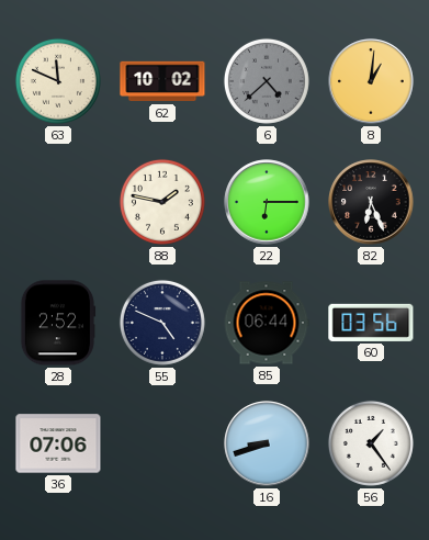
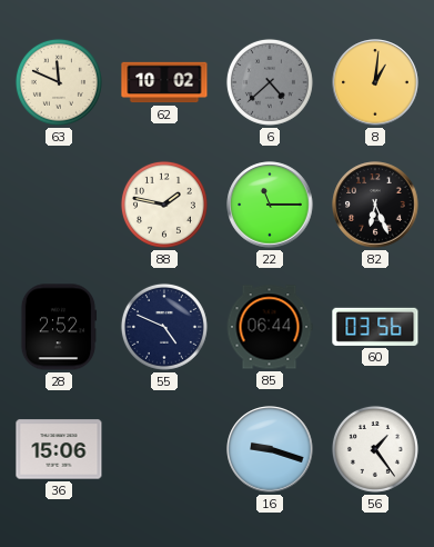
22: 6:15 -> 11:15
36: 07:06 -> 15:06
16: 8:42 -> 9:18
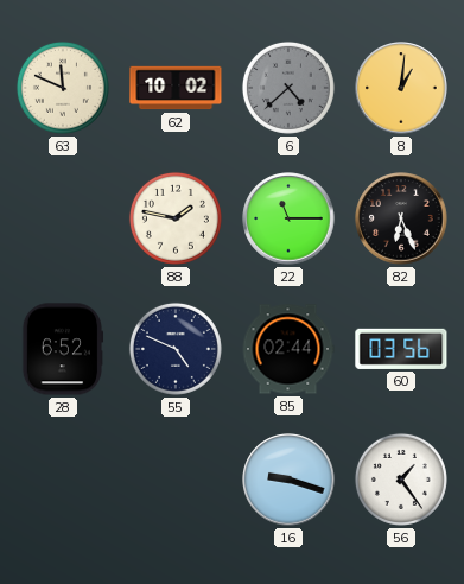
28: 2:52 -> 6:52
85: 06:44 -> 02:44
36: 15:06 -> none
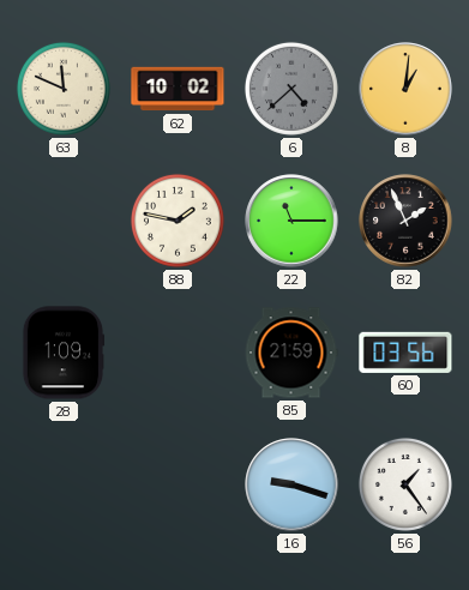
82: 6:26 -> 1:56
28: 6:52 -> 1:09
55: 4:49 -> none
85: 02:44 -> 21:59
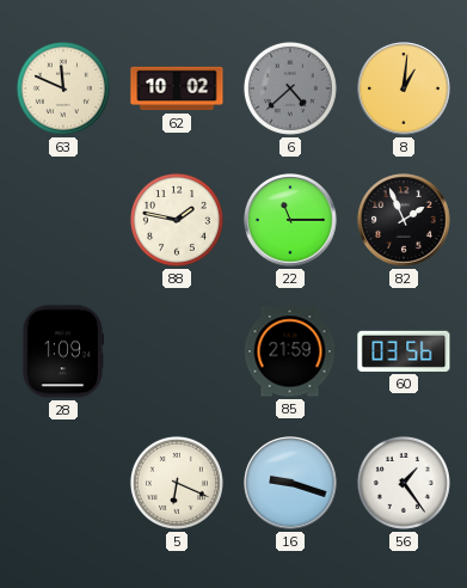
5: none -> 6:19
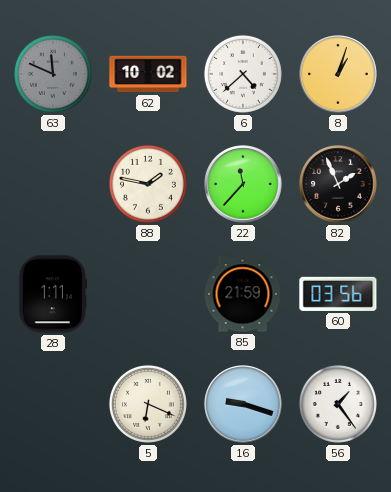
63 dial: cream -> grey
6 dial: grey -> white
8: 1:01 -> 1:03
22: 11:15 -> 11:37
28: 1:09 -> 1:11
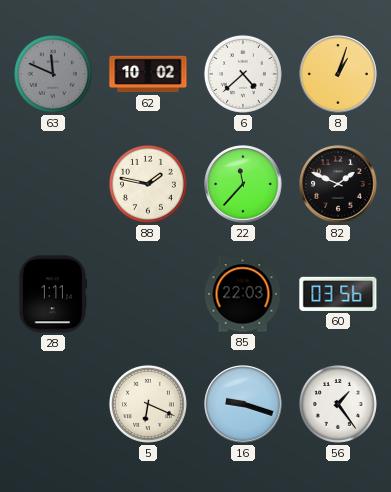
82: 1:56 -> 1:49
85: 21:59 -> 22:03
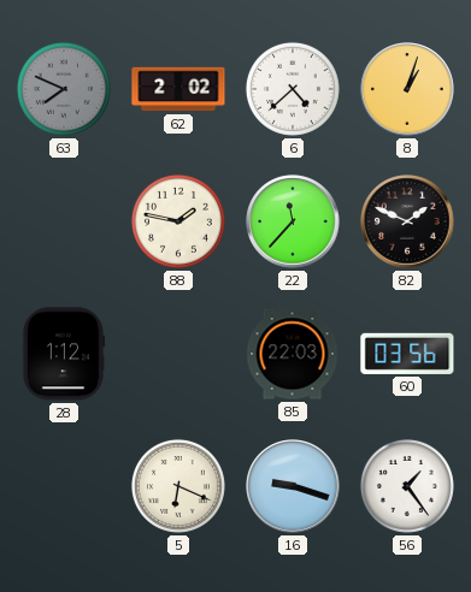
63: 11:49 -> 7:49
62: 10:02 -> 2:02
28: 1:11 -> 1:12
